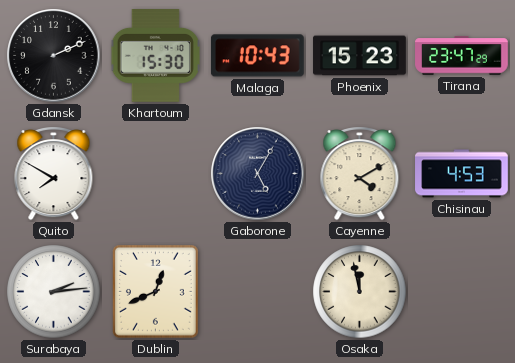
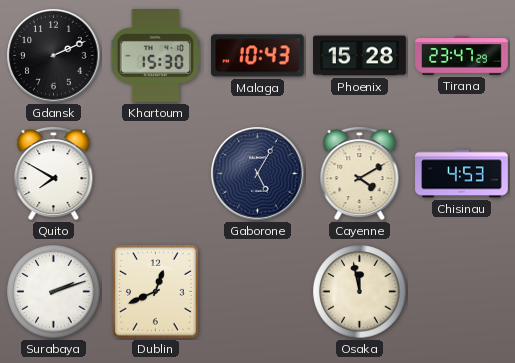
Phoenix: 15:23 -> 15:28
Surabaya: 2:14 -> 2:12
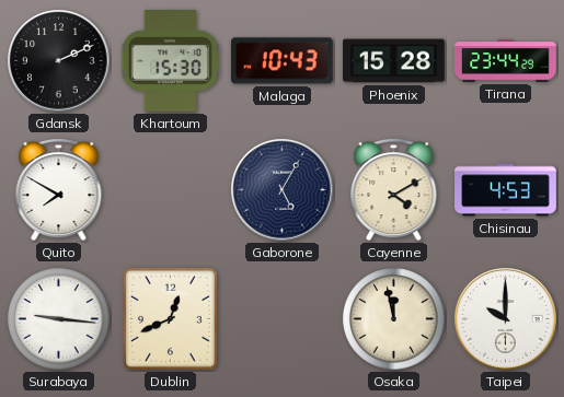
Tirana: 23:47 -> 23:44
Surabaya: 2:12 -> 9:16
Taipei: none -> 10:00
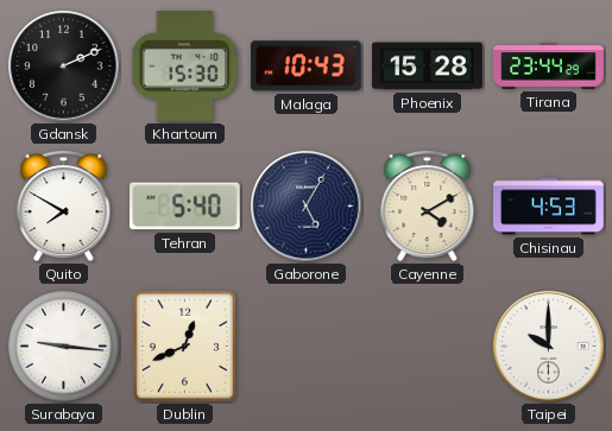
Tehran: none -> 5:40
Osaka: 11:58 -> none
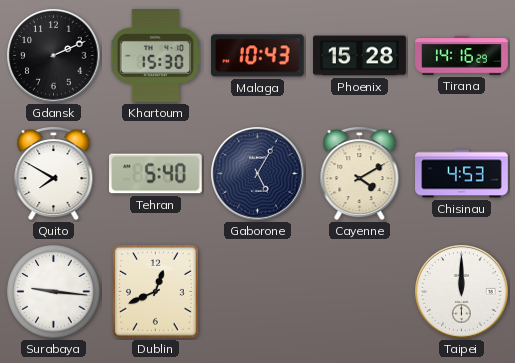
Tirana: 23:44 -> 14:16
Taipei: 10:00 -> 12:00
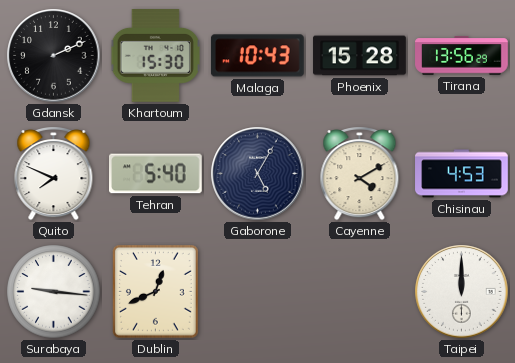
Tirana: 14:16 -> 13:56
Quito: 7:50 -> 7:49
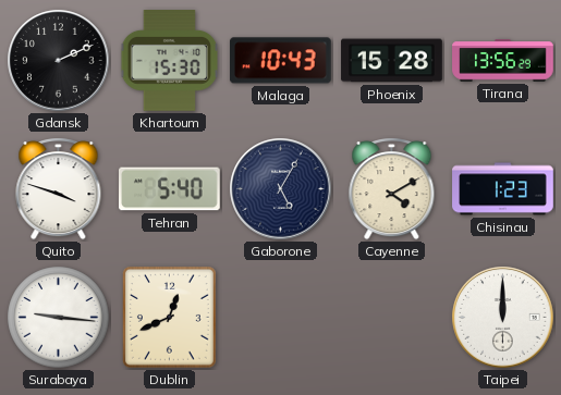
Quito: 7:49 -> 3:48
Chisinau: 4:53 -> 1:23
